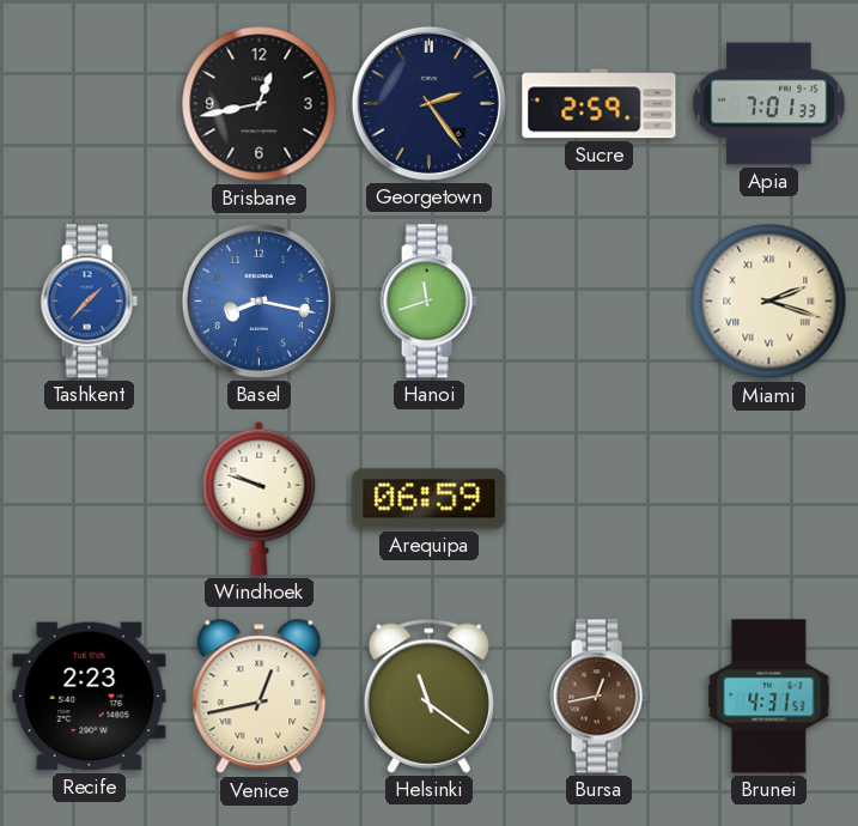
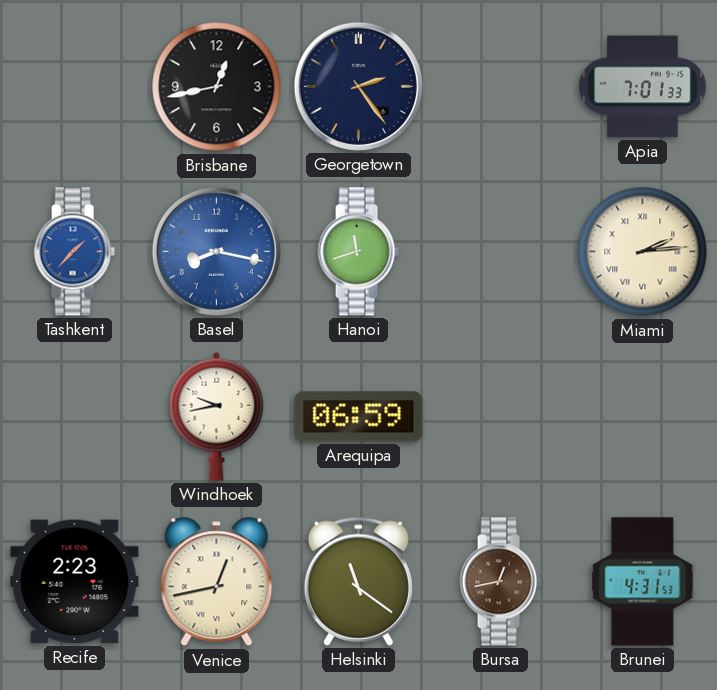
Sucre: 2:59 -> none
Miami: 2:18 -> 2:14
Windhoek: 9:48 -> 9:43
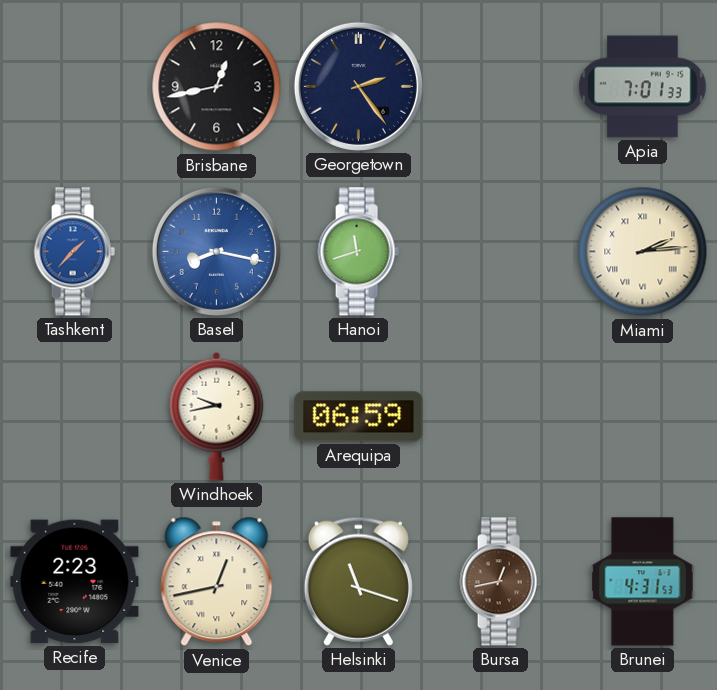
Helsinki: 11:21 -> 11:18
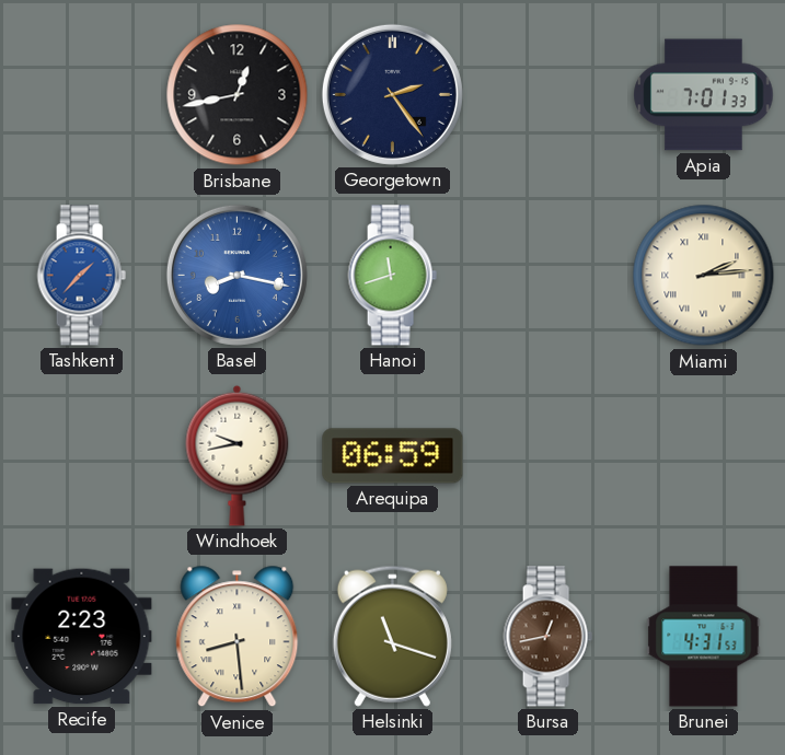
Venice: 12:43 -> 8:29
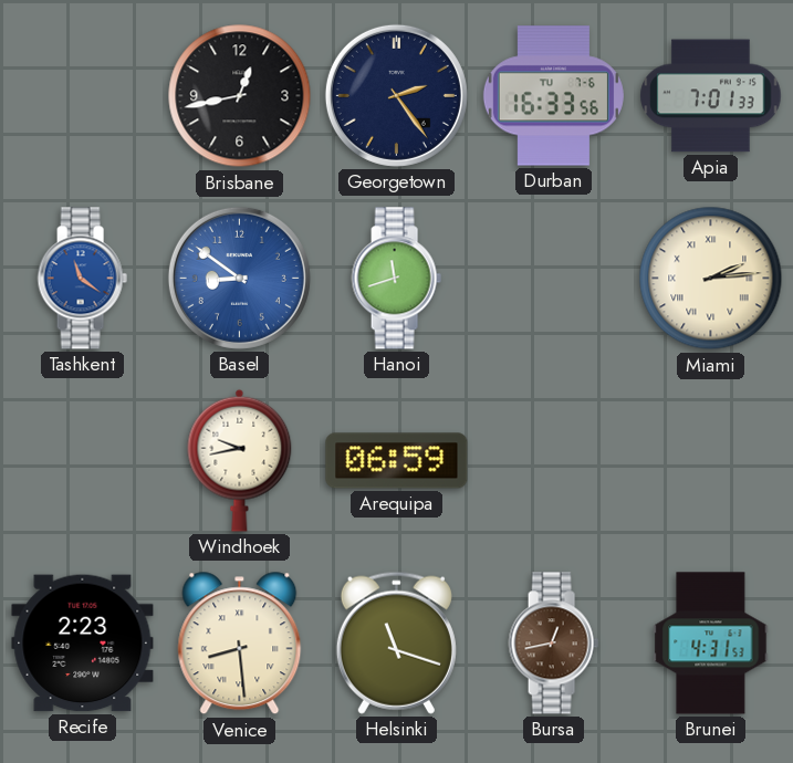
Durban: none -> 16:33
Tashkent: 1:37 -> 11:21
Basel: 8:17 -> 8:51
